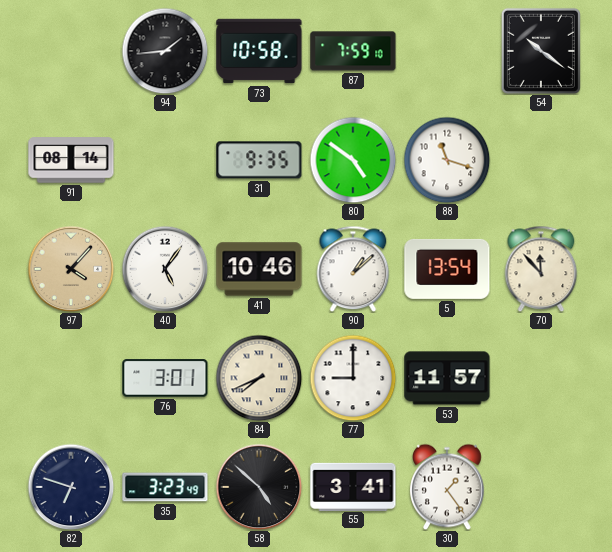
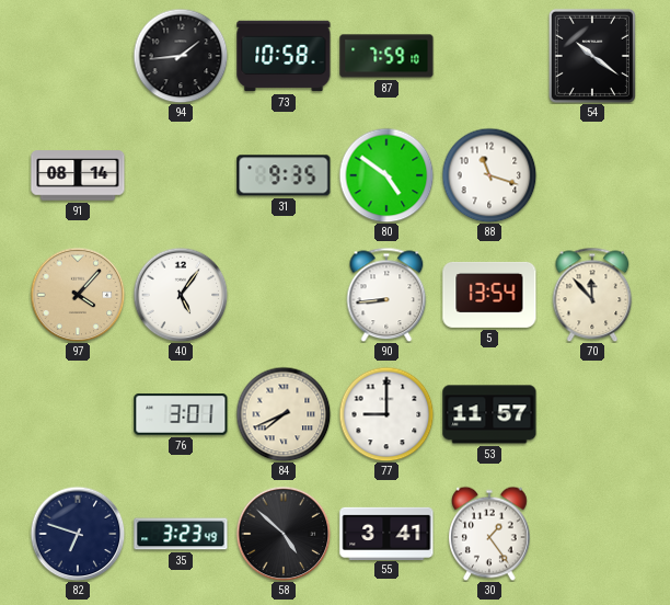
41: 10:46 -> none
90: 1:08 -> 8:44
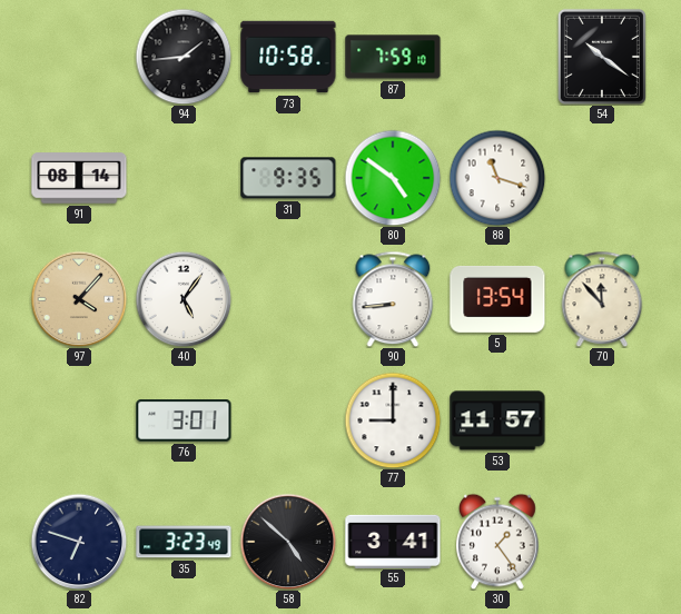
84: 7:41 -> none
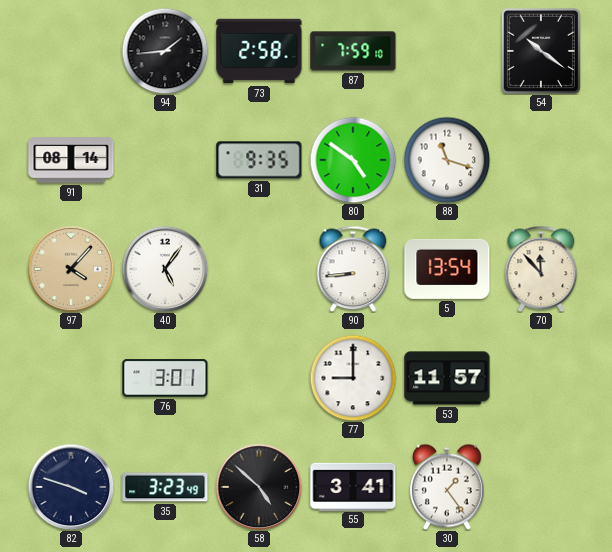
73: 10:58 -> 2:58
82: 6:48 -> 3:48
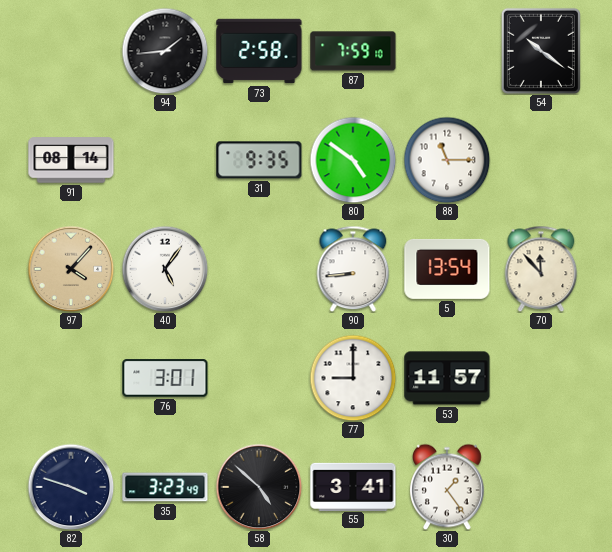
88: 11:18 -> 11:15
